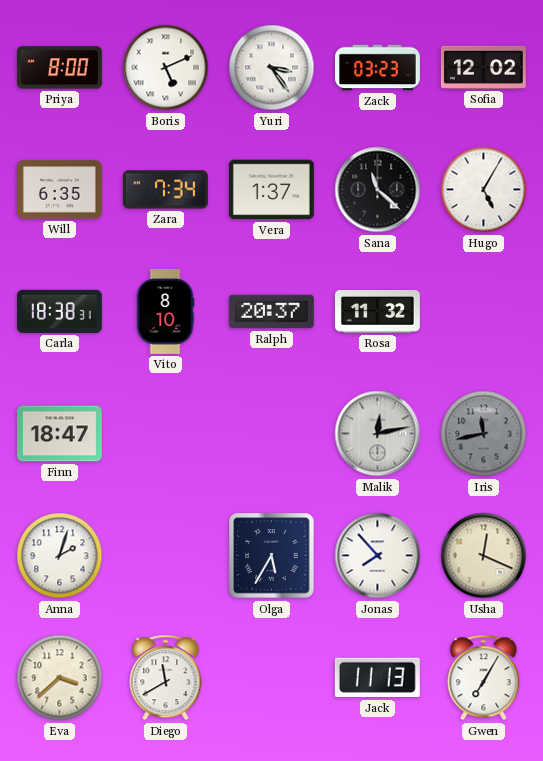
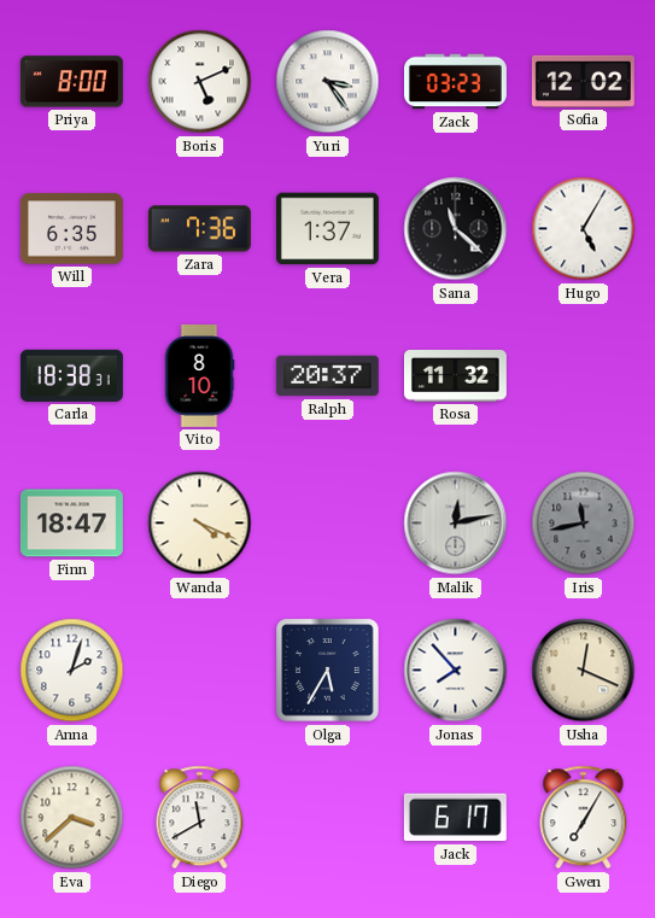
Zara: 7:34 -> 7:36
Wanda: none -> 4:19
Jack: 11:13 -> 6:17
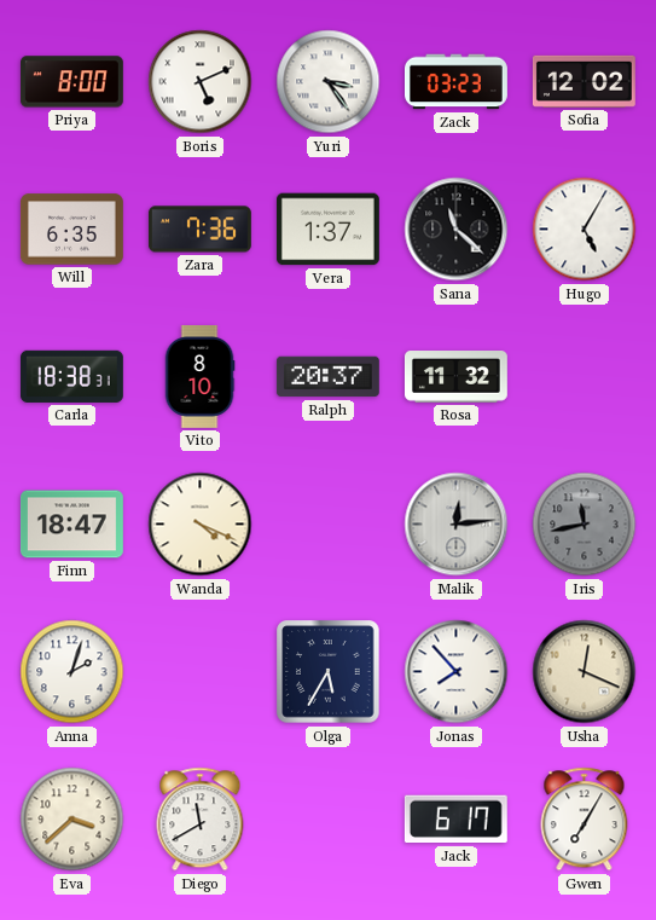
Malik: 12:13 -> 12:14
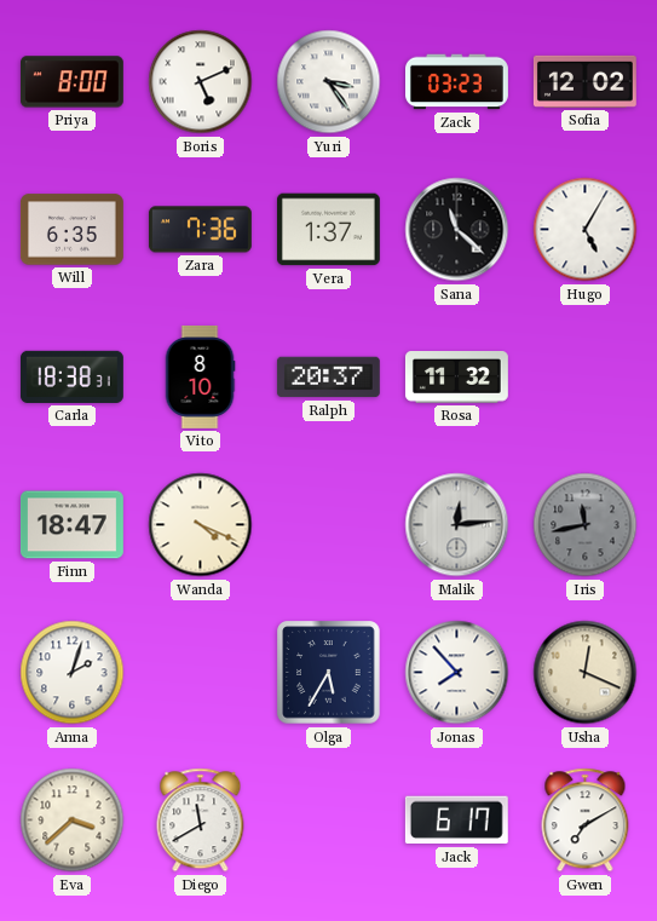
Gwen: 7:05 -> 7:10
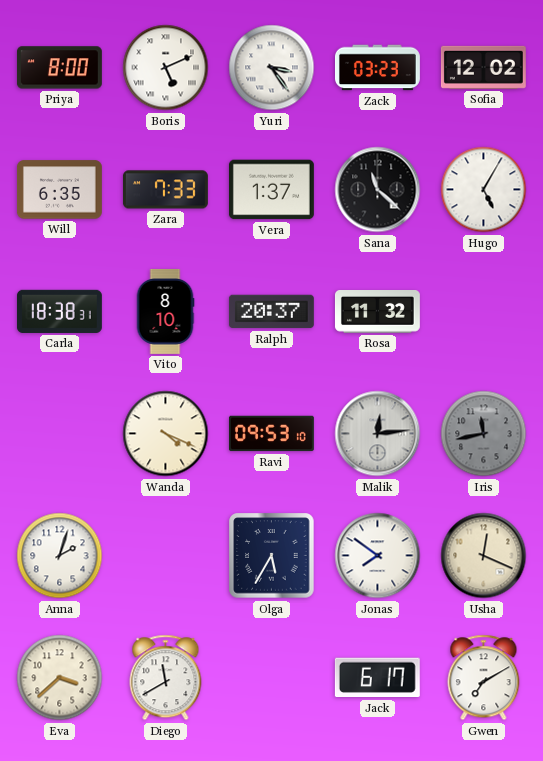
Zara: 7:36 -> 7:33
Finn: 18:47 -> none
Ravi: none -> 09:53
Jonas: 7:53 -> 7:51
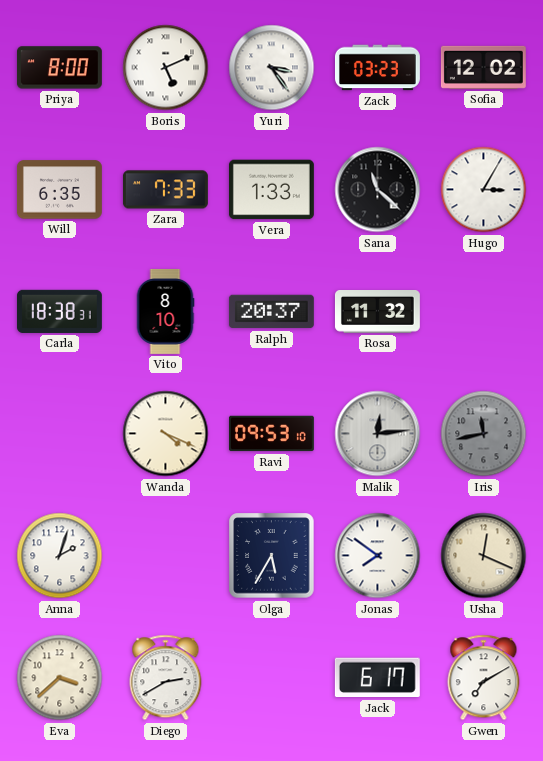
Vera: 1:37 -> 1:33
Hugo: 5:05 -> 3:05
Diego: 11:40 -> 2:40
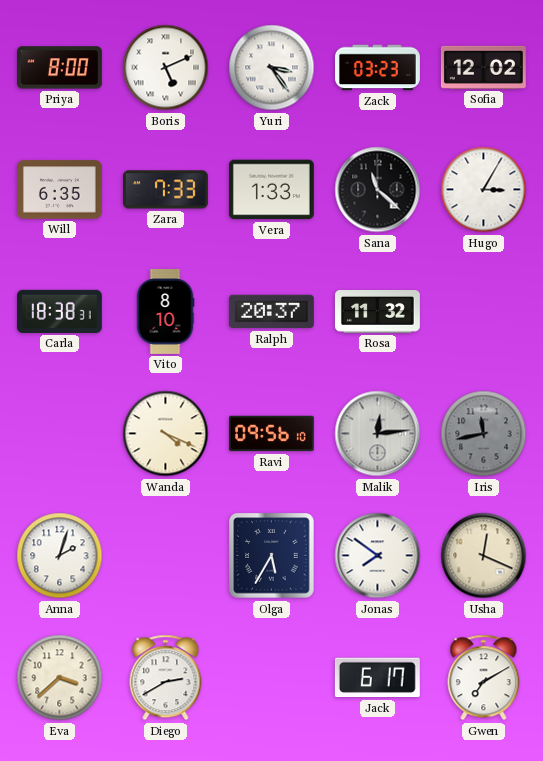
Ravi: 09:53 -> 09:56
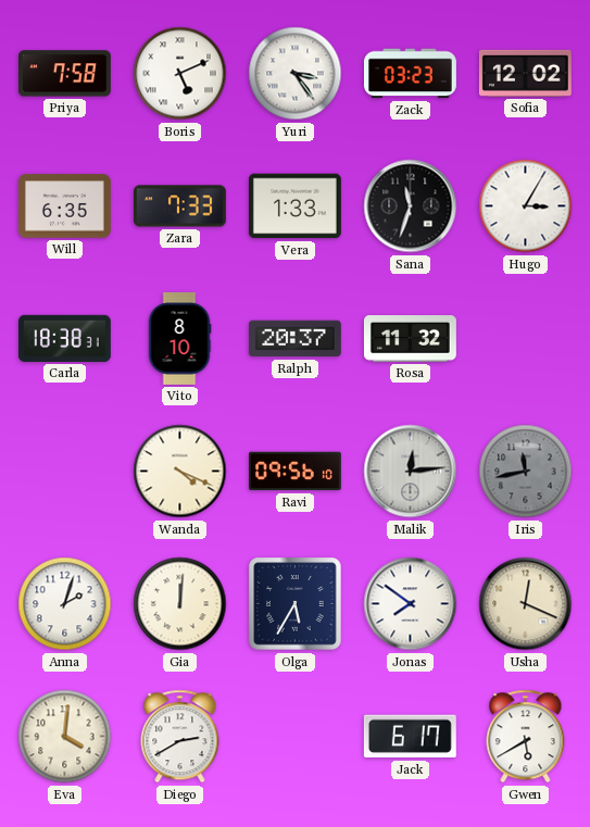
Priya: 8:00 -> 7:58
Sana: 11:22 -> 11:33
Gia: none -> 12:01
Eva: 3:38 -> 4:01
Gwen: 7:10 -> 5:40
